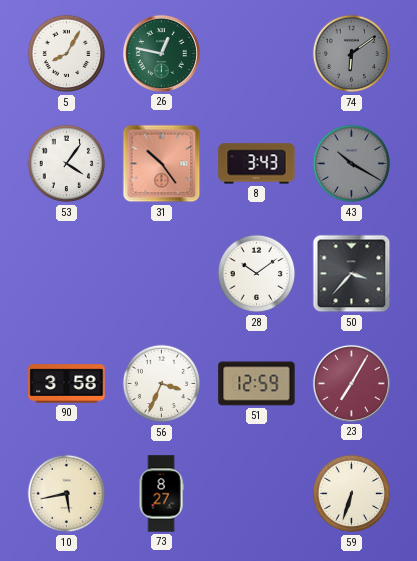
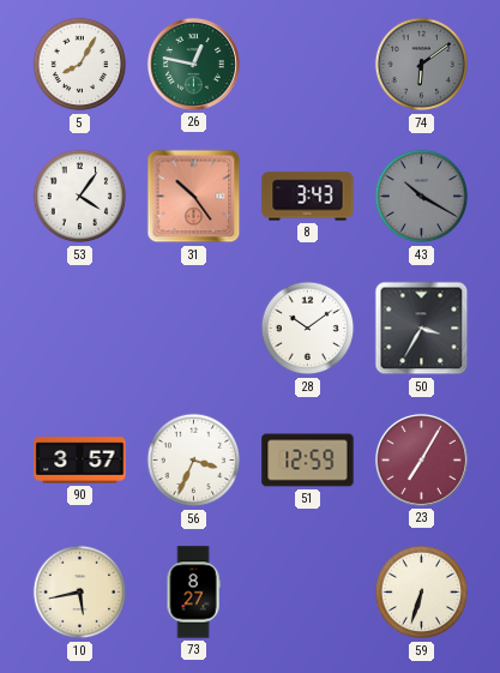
50: 3:37 -> 3:35
90: 3:58 -> 3:57
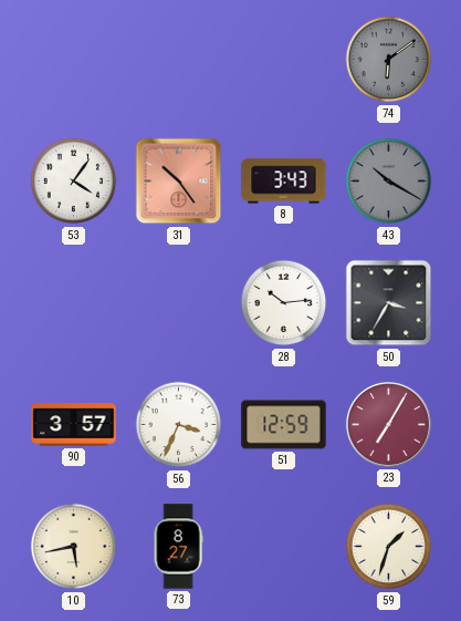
5: 8:05 -> none
26: 12:47 -> none
28: 10:09 -> 10:14
59: 6:33 -> 1:33
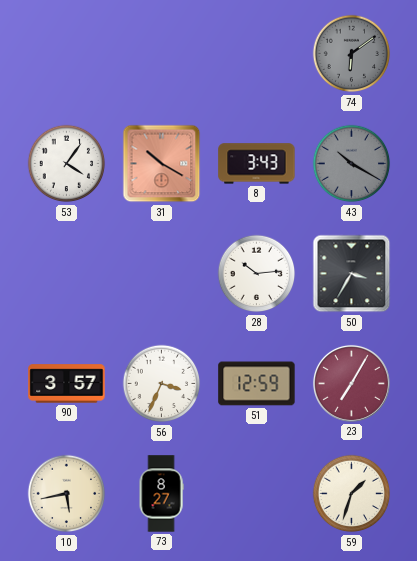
31: 10:24 -> 10:20
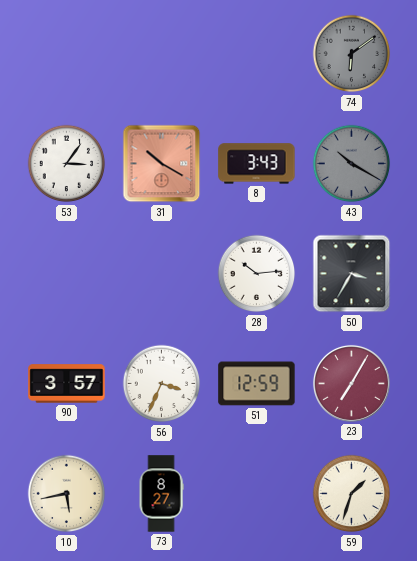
53: 4:06 -> 3:06
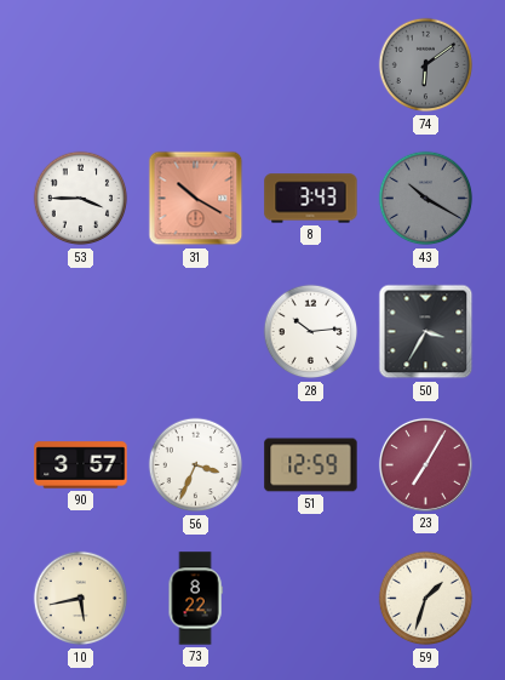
53: 3:06 -> 3:45
73: 8:27 -> 8:22
